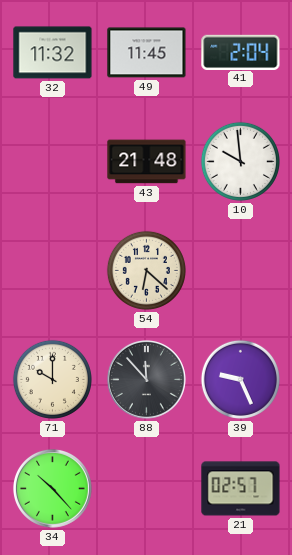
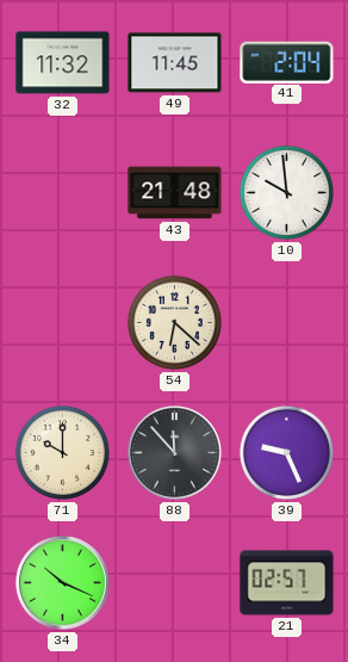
34: 10:23 -> 10:19
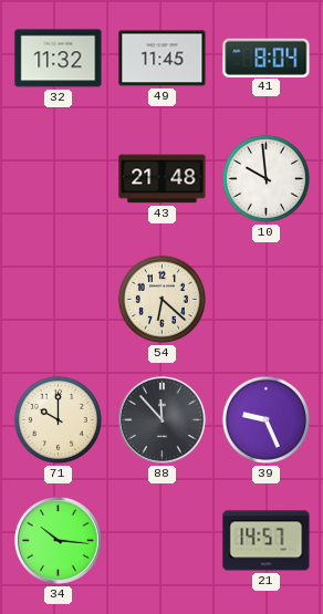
41: 2:04 -> 8:04
34: 10:19 -> 10:16
21: 02:57 -> 14:57
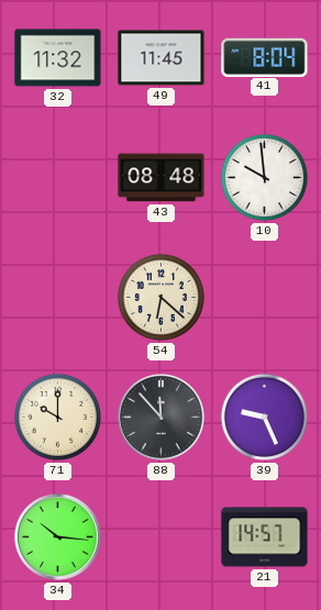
43: 21:48 -> 08:48
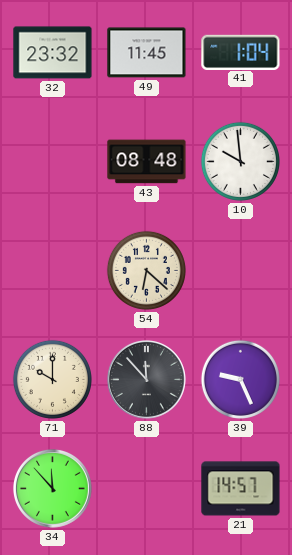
32: 11:32 -> 23:32
41: 8:04 -> 1:04
34: 10:16 -> 11:53
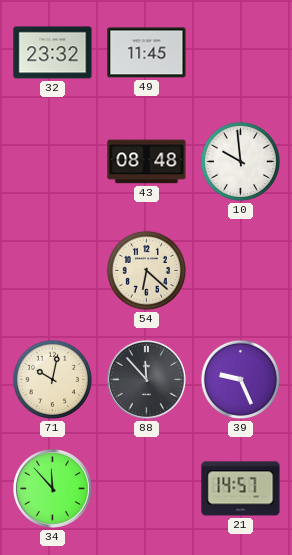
41: 1:04 -> none
71: 10:00 -> 10:02
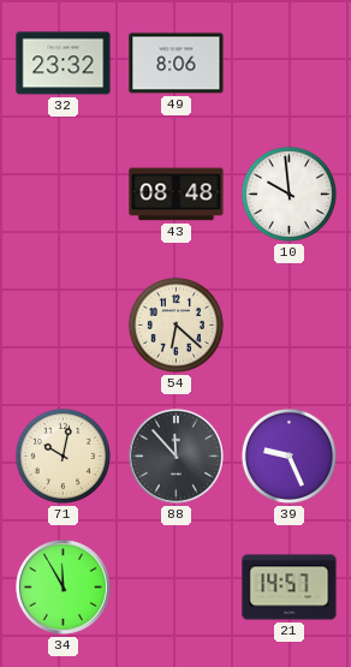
49: 11:45 -> 8:06
34: 11:53 -> 11:55
